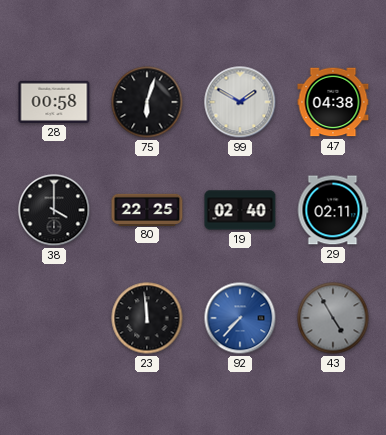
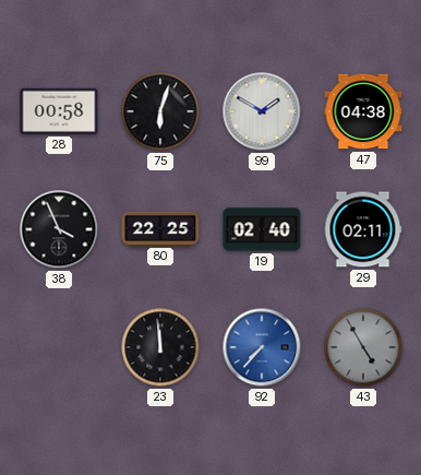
38: 4:00 -> 3:56
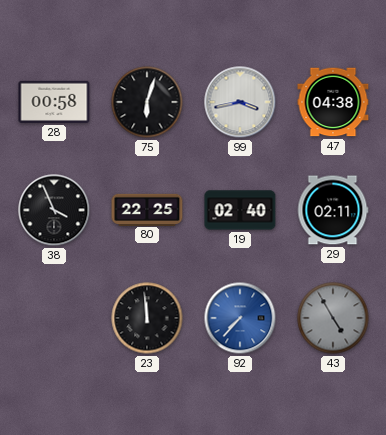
99: 1:50 -> 3:43
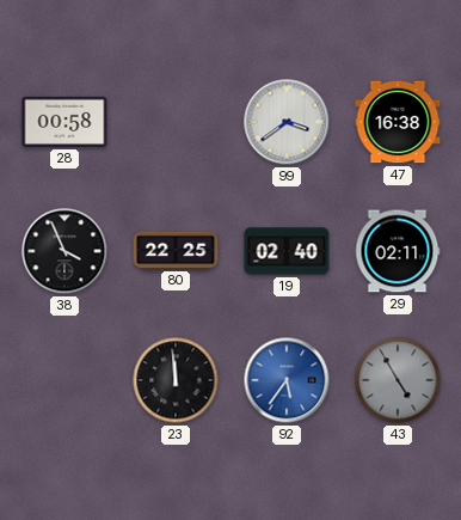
75: 6:03 -> none
99: 3:43 -> 3:39
47: 04:38 -> 16:38
92: 7:37 -> 5:36
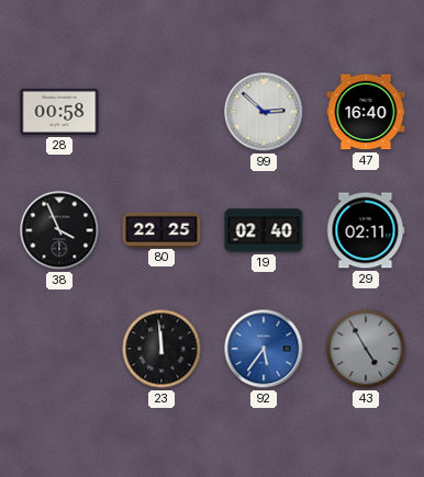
99: 3:39 -> 2:52
47: 16:38 -> 16:40
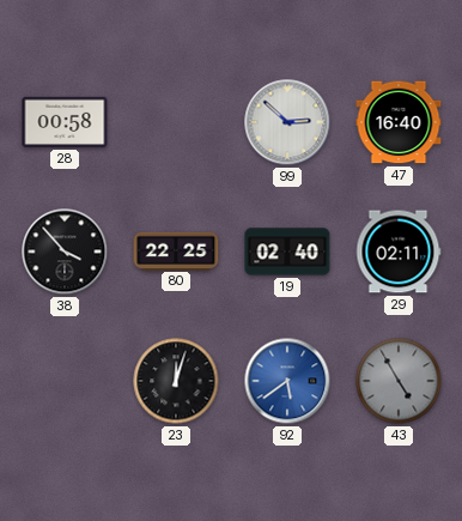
38: 3:56 -> 3:53
23: 11:59 -> 12:03
92: 5:36 -> 5:39
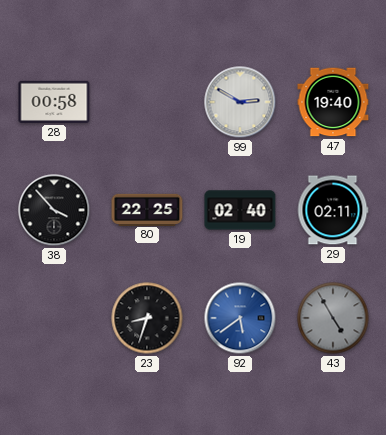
99: 2:52 -> 2:50
47: 16:40 -> 19:40
23: 12:03 -> 8:33
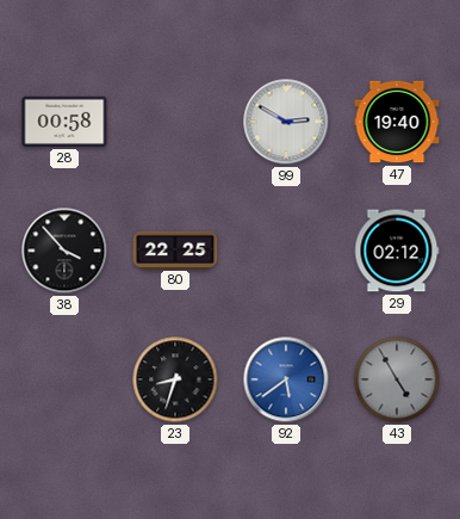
19: 02:40 -> none
29: 02:11 -> 02:12
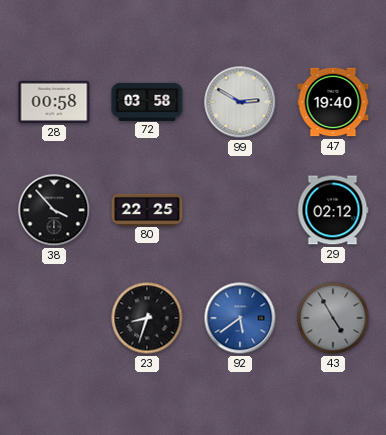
72: none -> 03:58
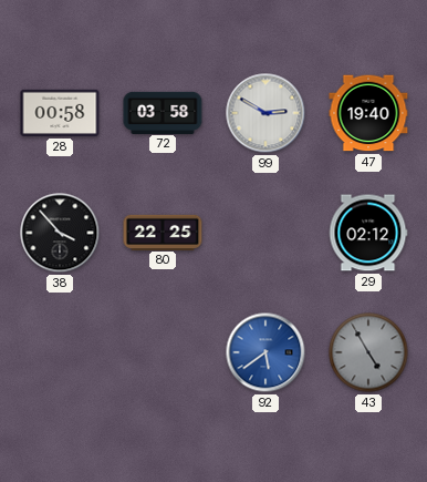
23: 8:33 -> none
